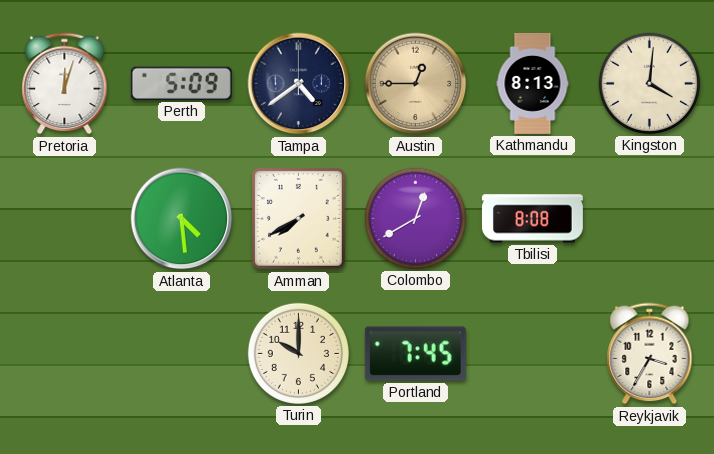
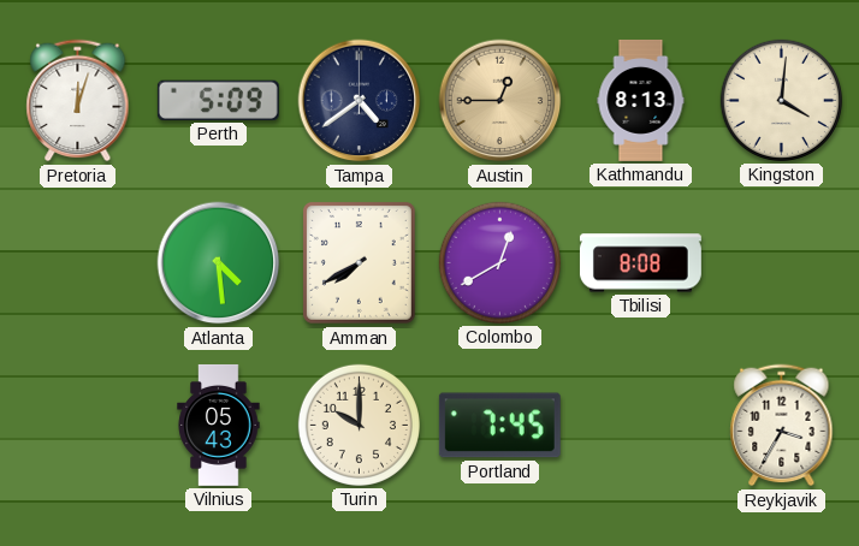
Vilnius: none -> 05:43
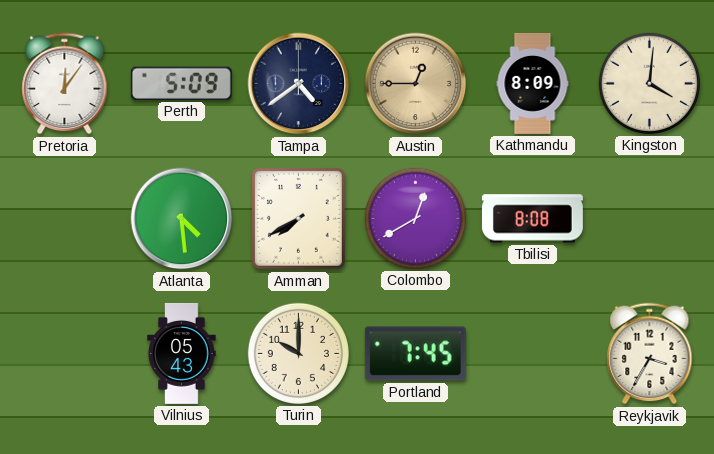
Pretoria: 12:03 -> 12:06
Kathmandu: 8:13 -> 8:09
